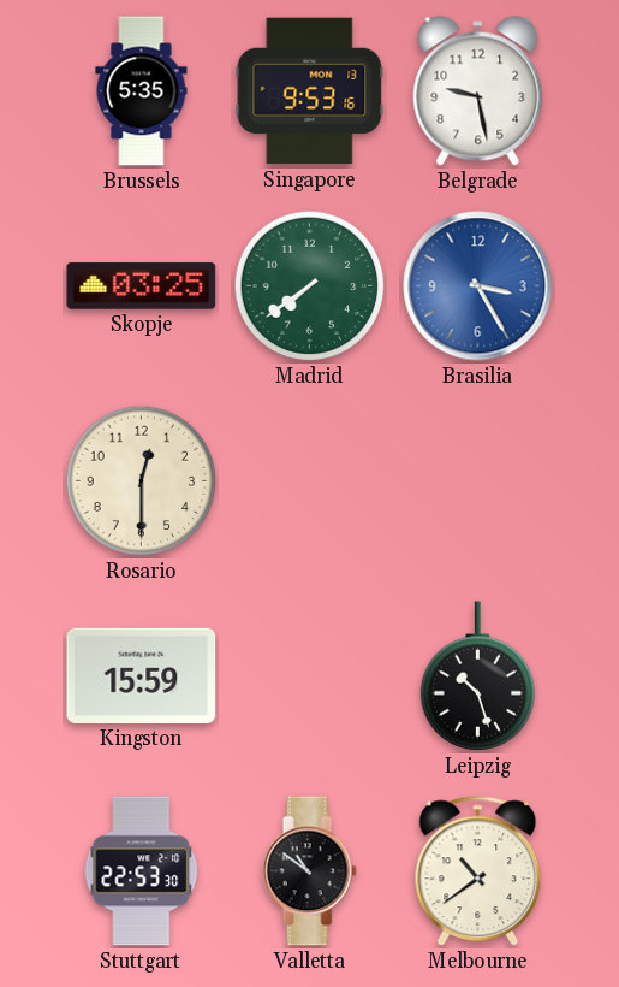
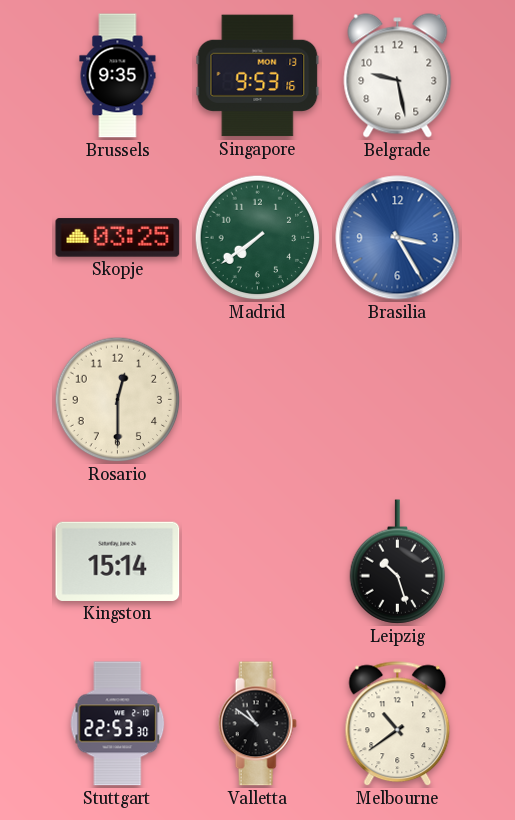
Brussels: 5:35 -> 9:35
Kingston: 15:59 -> 15:14
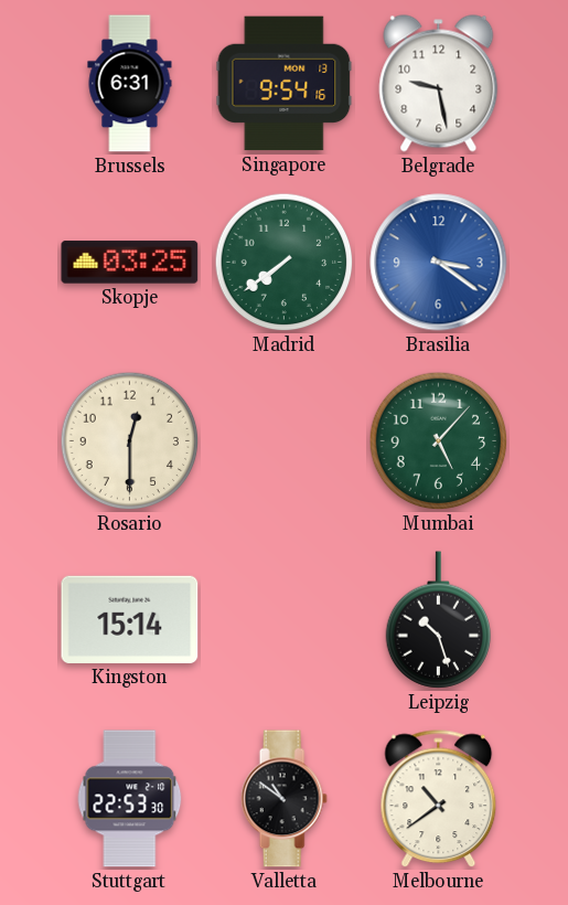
Brussels: 9:35 -> 6:31
Singapore: 9:53 -> 9:54
Brasilia: 3:25 -> 3:21
Mumbai: none -> 5:07
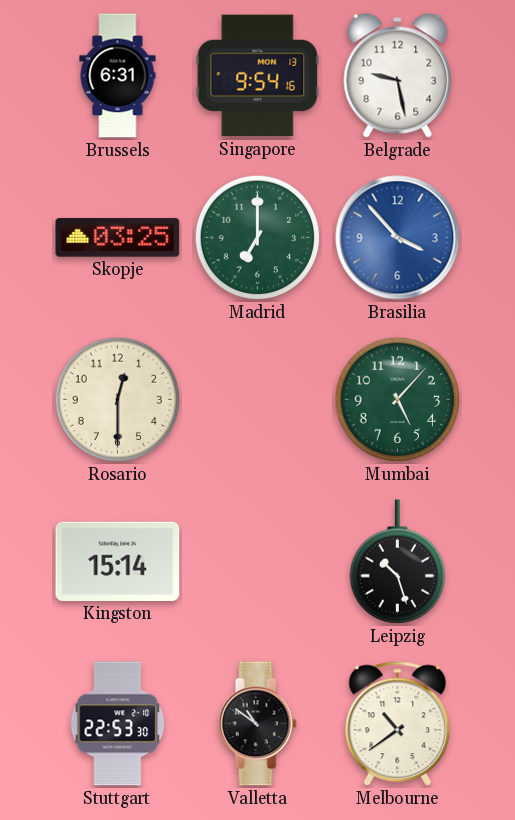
Madrid: 7:39 -> 7:00
Brasilia: 3:21 -> 3:53
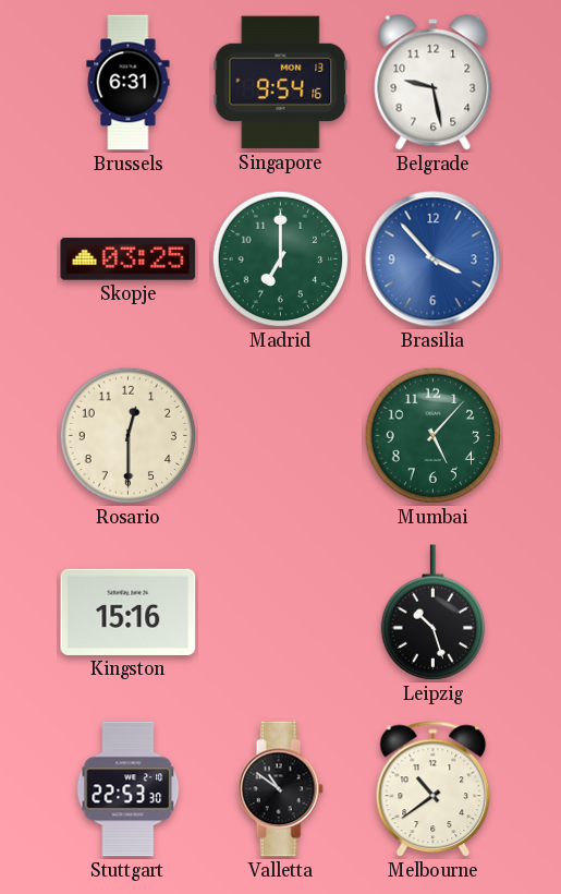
Kingston: 15:14 -> 15:16
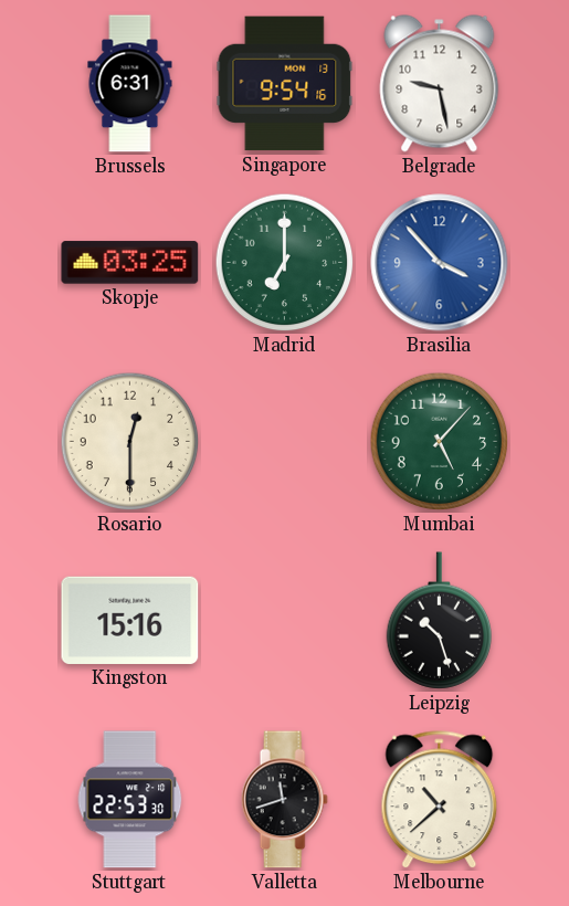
Valletta: 10:51 -> 11:42
Melbourne: 10:39 -> 10:38
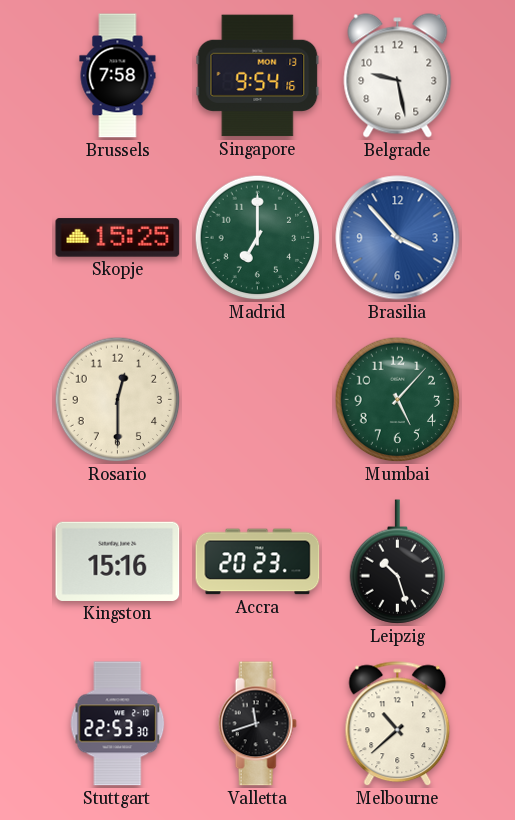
Brussels: 6:31 -> 7:58
Skopje: 03:25 -> 15:25
Accra: none -> 20:23
